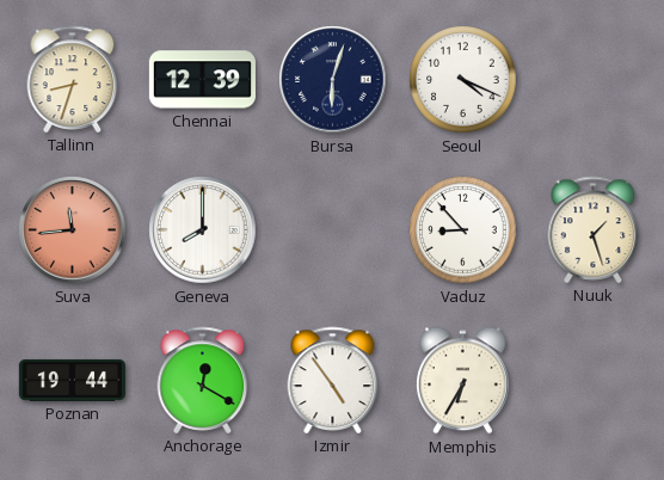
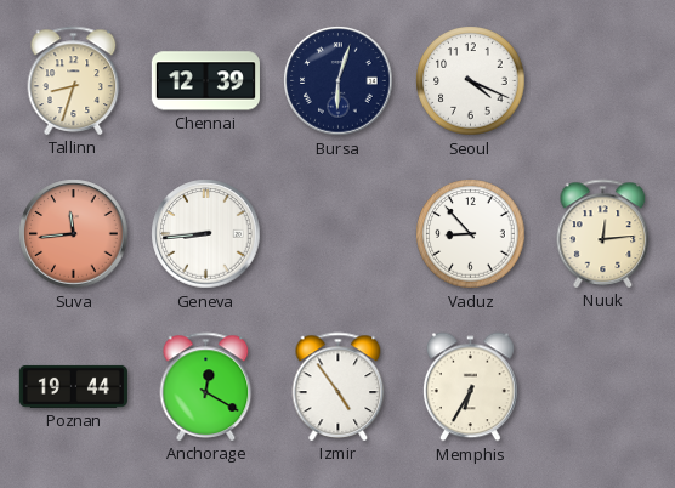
Geneva: 8:00 -> 8:44
Nuuk: 1:27 -> 12:14
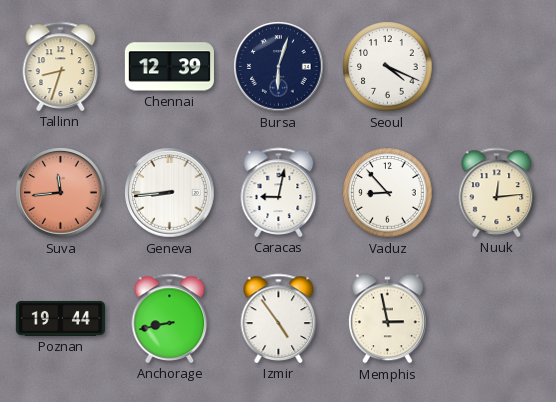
Caracas: none -> 9:02
Anchorage: 12:20 -> 8:43
Memphis: 6:35 -> 2:58
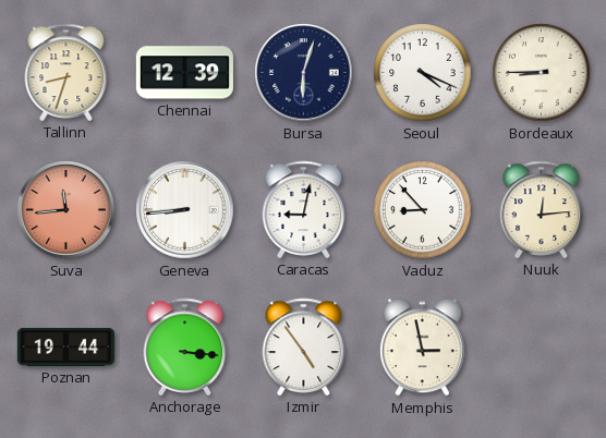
Bordeaux: none -> 8:45
Anchorage: 8:43 -> 3:16
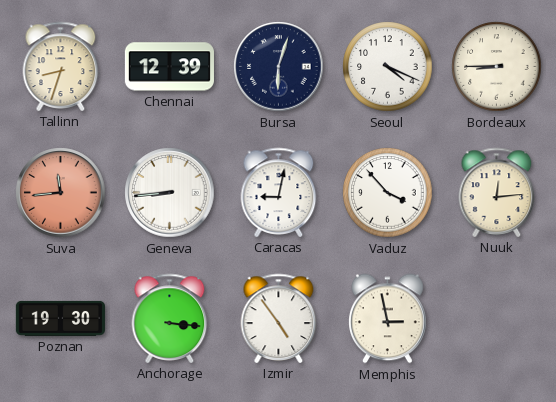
Vaduz: 8:53 -> 3:53
Poznan: 19:44 -> 19:30
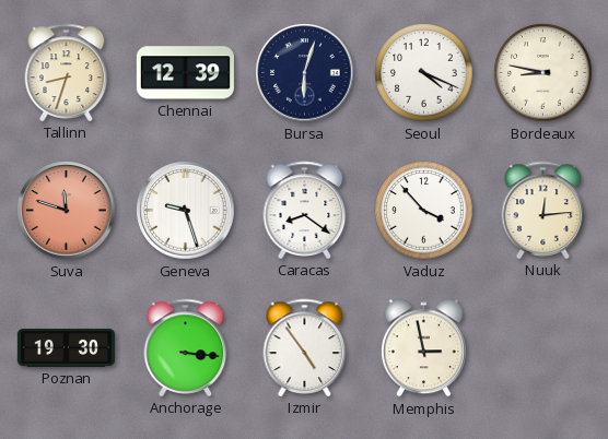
Bordeaux: 8:45 -> 8:47
Suva: 11:44 -> 11:48
Geneva: 8:44 -> 9:27
Caracas: 9:02 -> 8:21
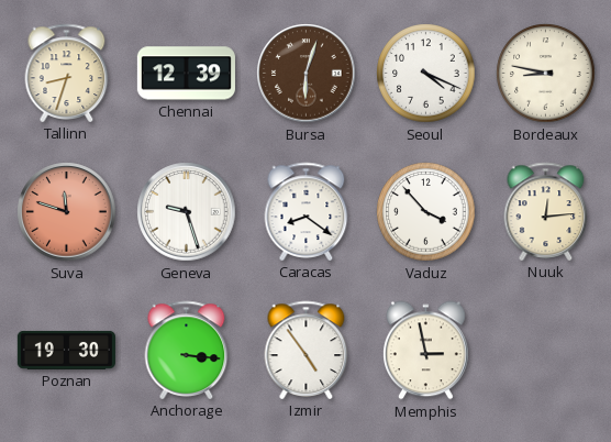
Bursa dial: navy -> brown
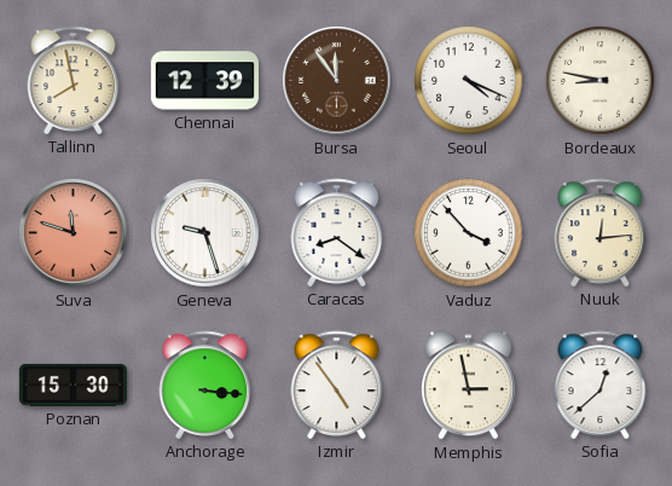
Tallinn: 8:33 -> 7:58
Bursa: 6:03 -> 11:54
Poznan: 19:30 -> 15:30
Sofia: none -> 12:38
